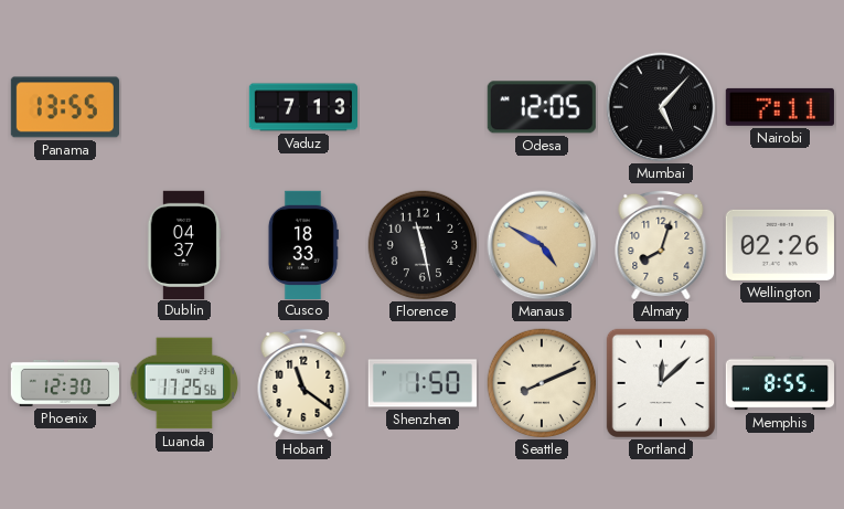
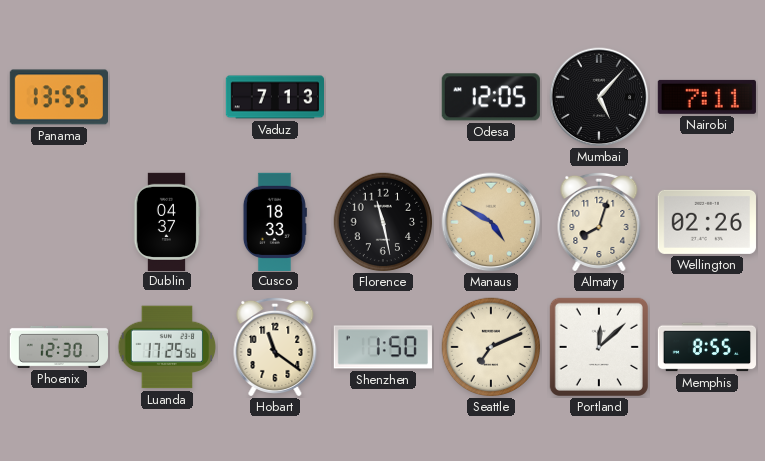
Seattle: 8:11 -> 7:11
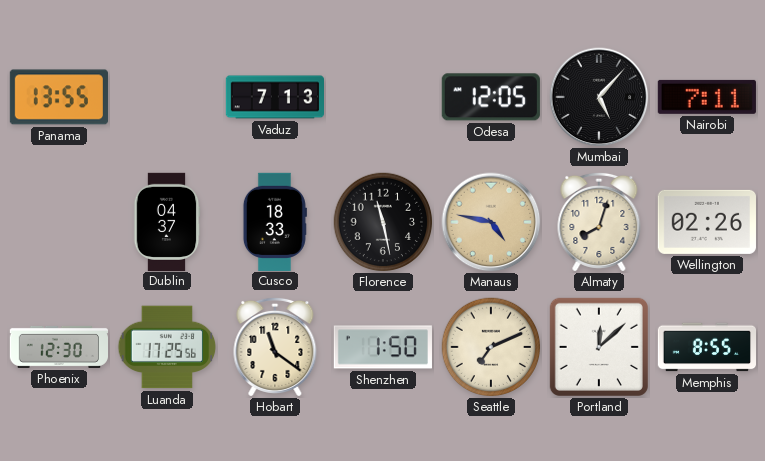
Manaus: 4:50 -> 4:47
